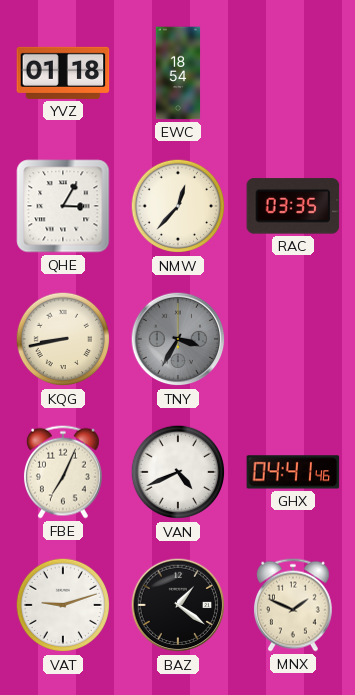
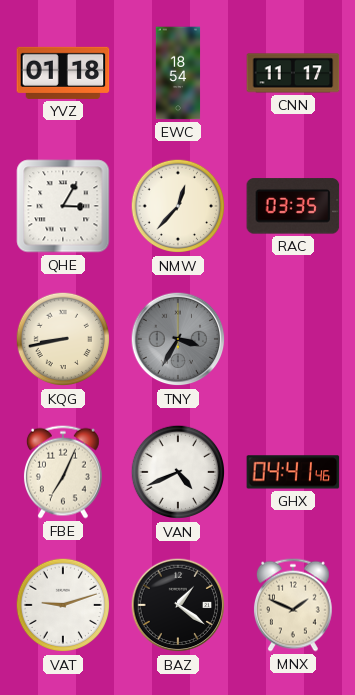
CNN: none -> 11:17
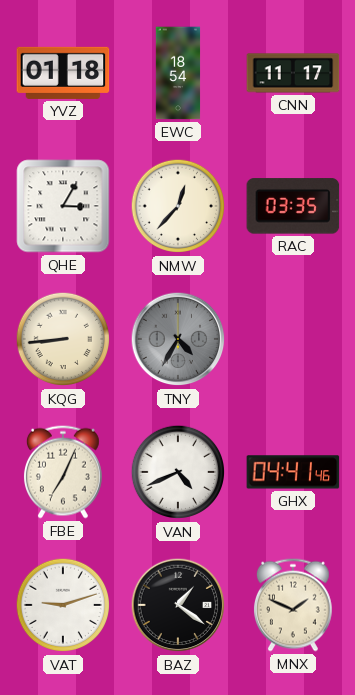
KQG: 8:43 -> 8:44
TNY: 3:35 -> 4:35
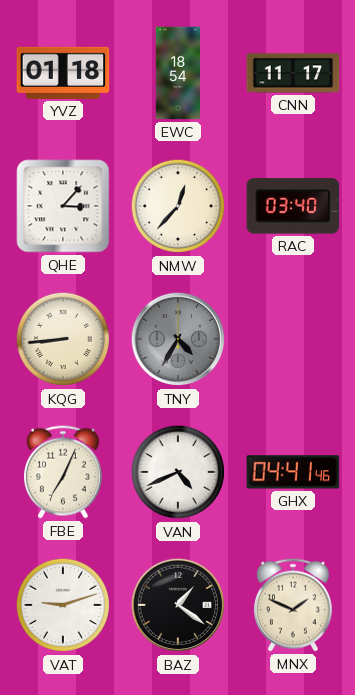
QHE: 3:05 -> 3:07
RAC: 03:35 -> 03:40
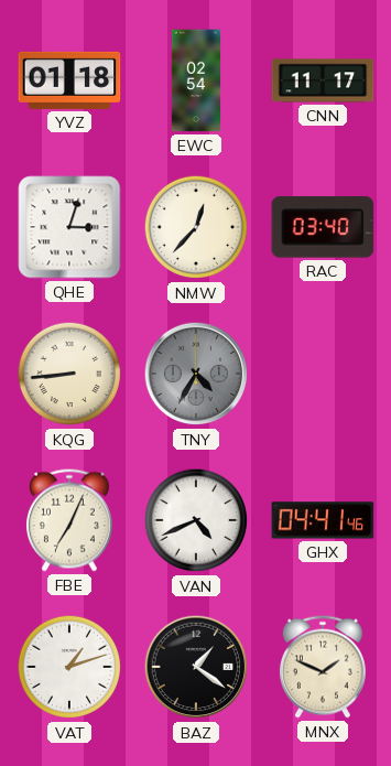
EWC: 18:54 -> 02:54
QHE: 3:07 -> 3:03
VAT: 9:12 -> 1:12
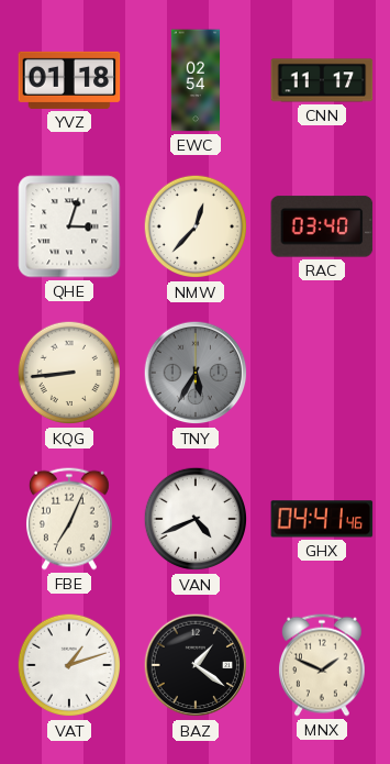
TNY: 4:35 -> 5:35
